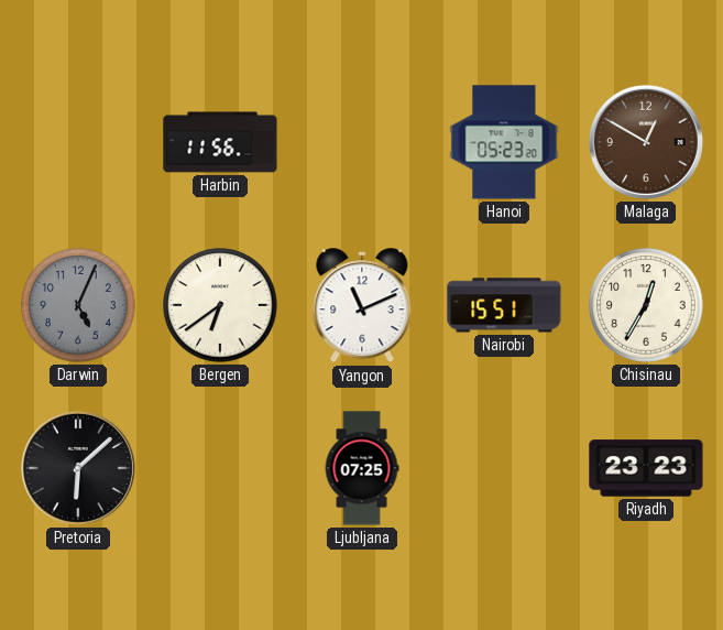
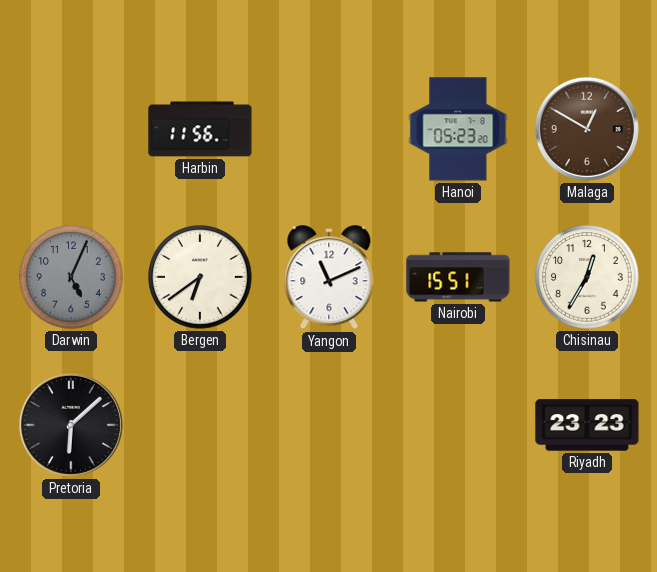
Ljubljana: 07:25 -> none
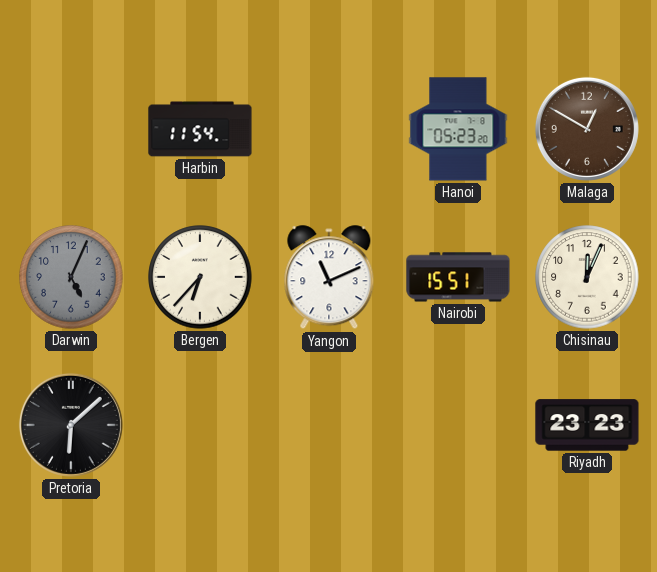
Harbin: 11:56 -> 11:54
Bergen: 6:39 -> 6:37
Chisinau: 12:35 -> 12:04
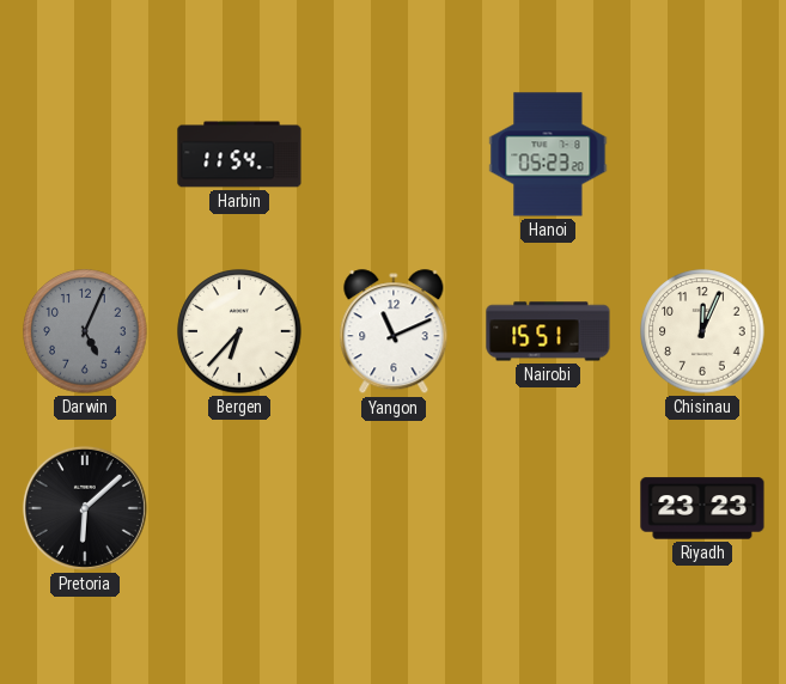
Malaga: 12:50 -> none
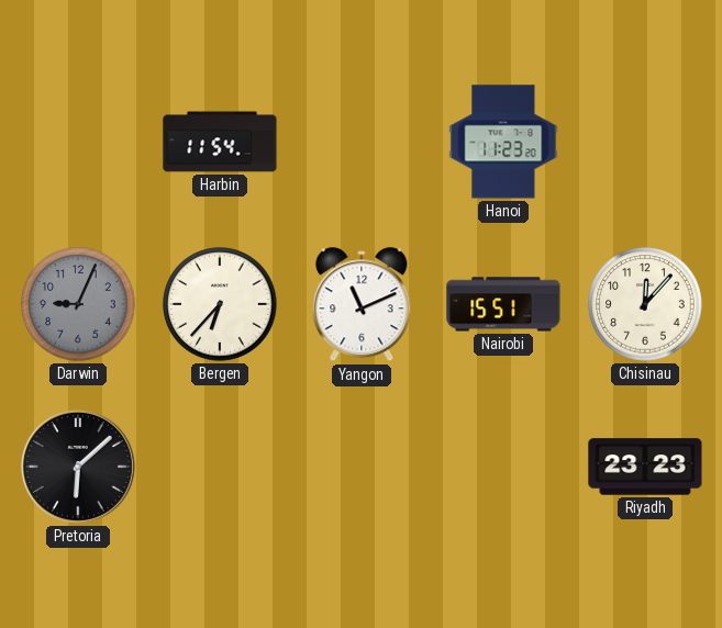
Hanoi: 05:23 -> 11:23
Darwin: 5:04 -> 9:04
Chisinau: 12:04 -> 12:07
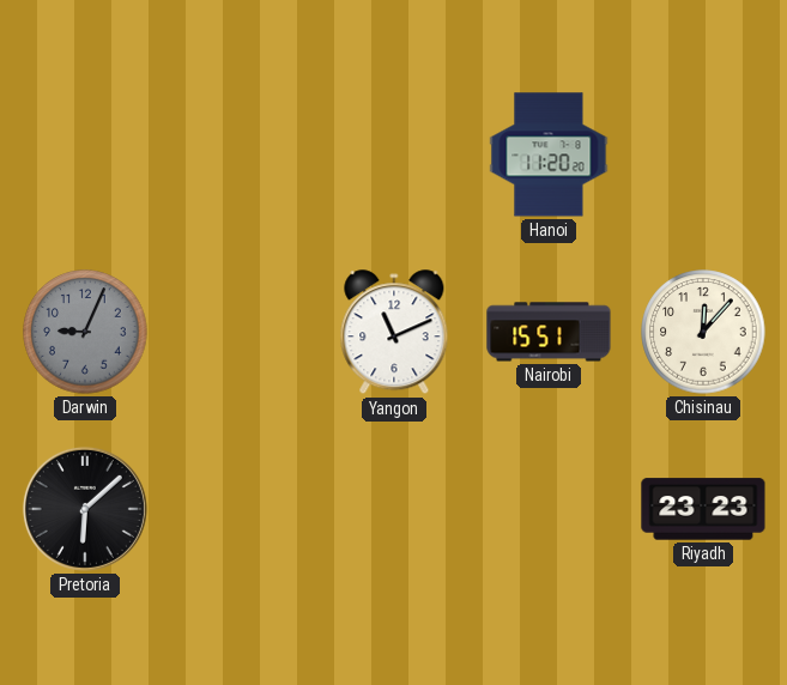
Harbin: 11:54 -> none
Hanoi: 11:23 -> 11:20
Bergen: 6:37 -> none
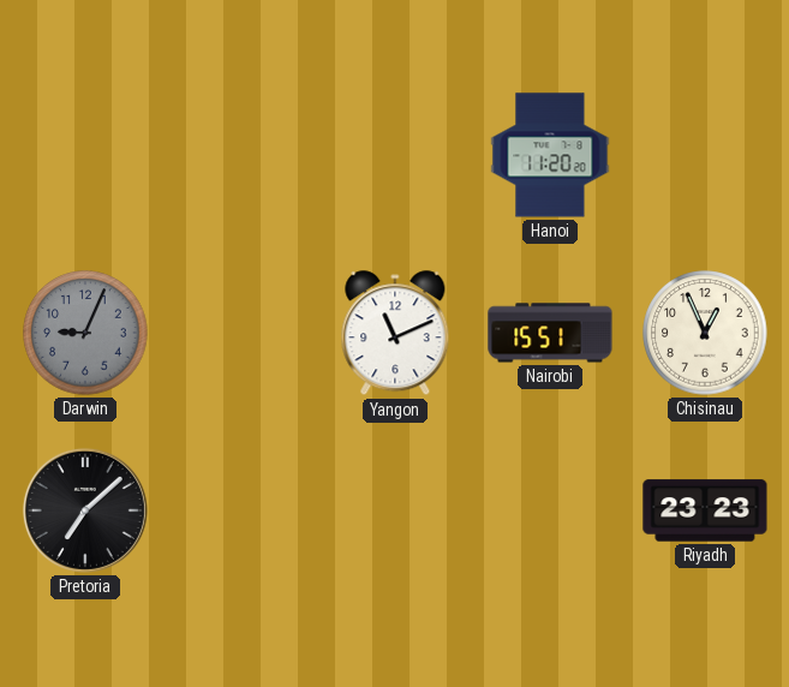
Chisinau: 12:07 -> 12:56
Pretoria: 6:08 -> 7:08
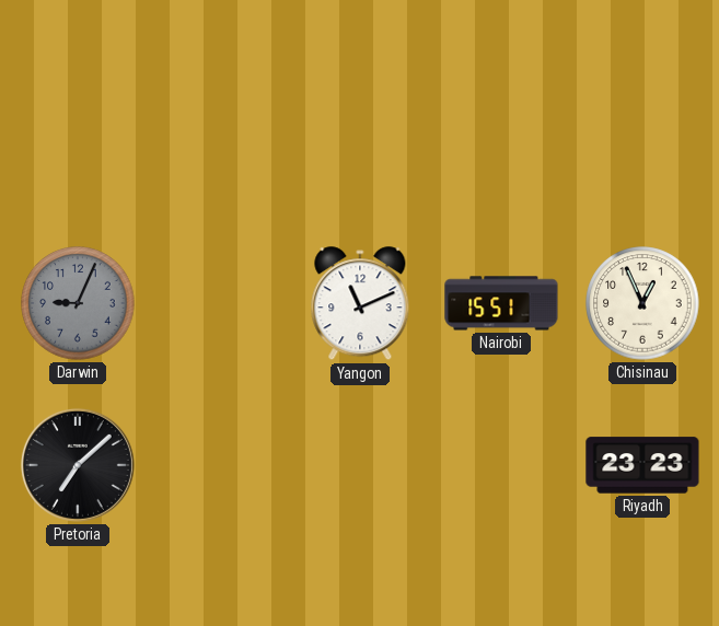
Hanoi: 11:20 -> none
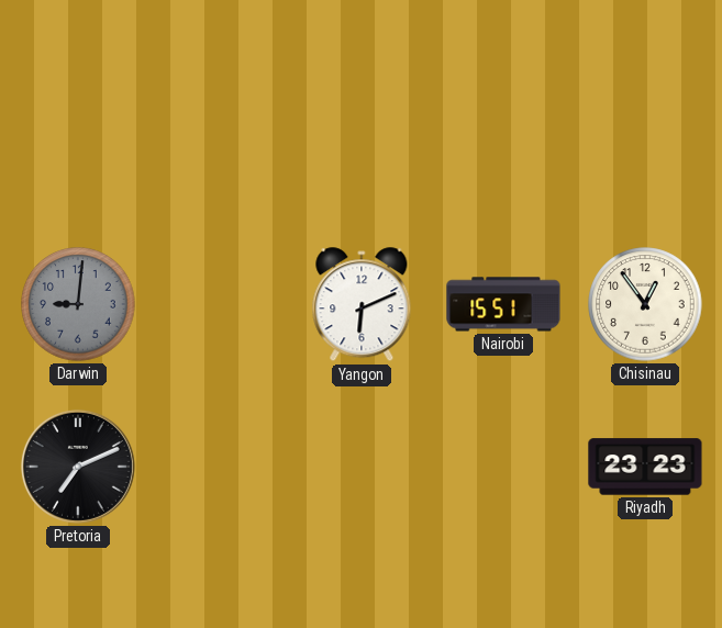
Darwin: 9:04 -> 9:01
Yangon: 11:11 -> 6:11
Chisinau: 12:56 -> 12:54
Pretoria: 7:08 -> 7:11
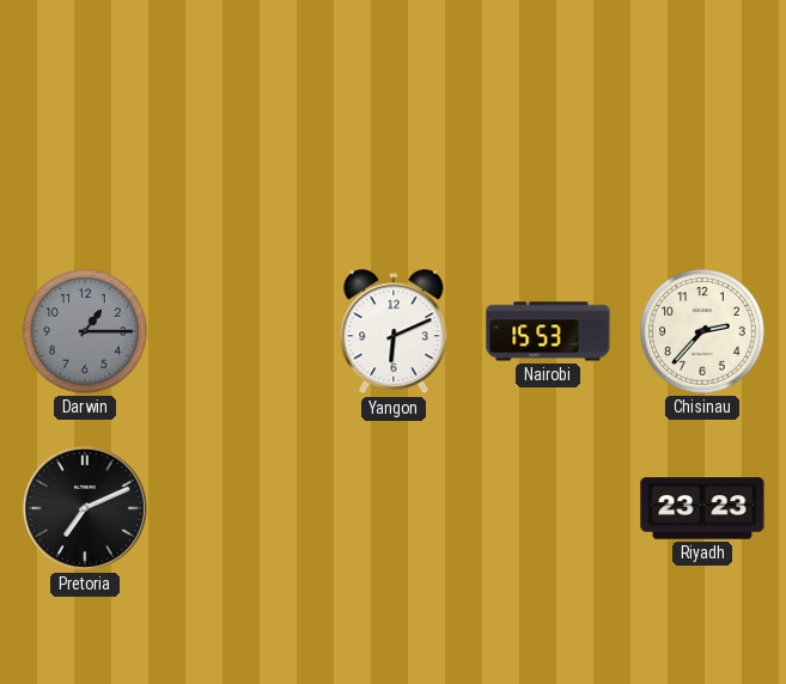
Darwin: 9:01 -> 1:15
Nairobi: 15:51 -> 15:53
Chisinau: 12:54 -> 2:37
